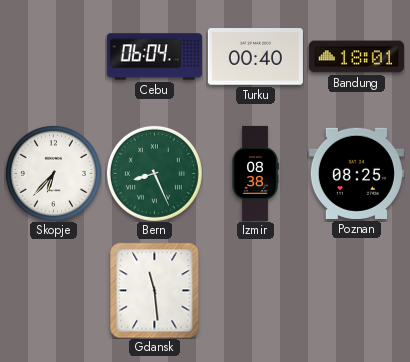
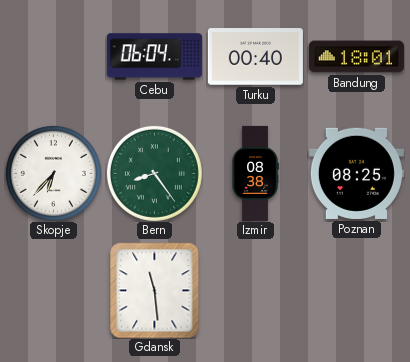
Bern: 8:26 -> 8:24
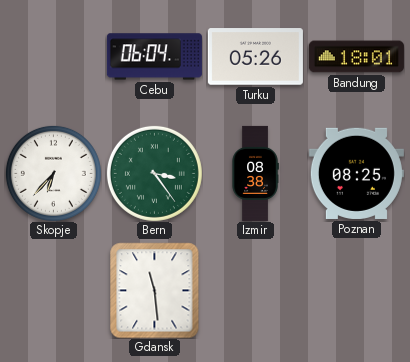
Turku: 00:40 -> 05:26
Bern: 8:24 -> 3:24
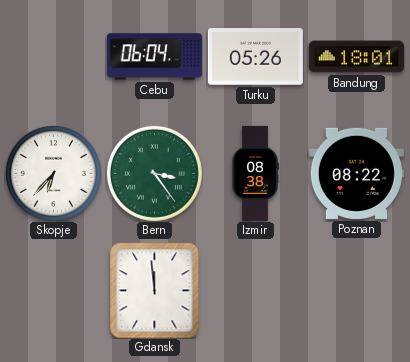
Poznan: 08:25 -> 08:22
Gdansk: 11:29 -> 11:59
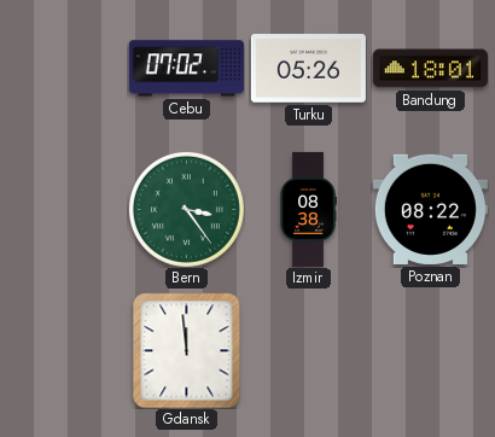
Cebu: 06:04 -> 07:02
Skopje: 6:37 -> none
